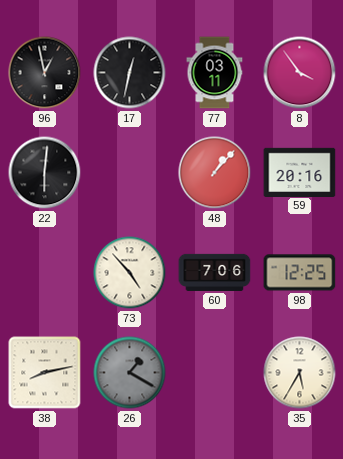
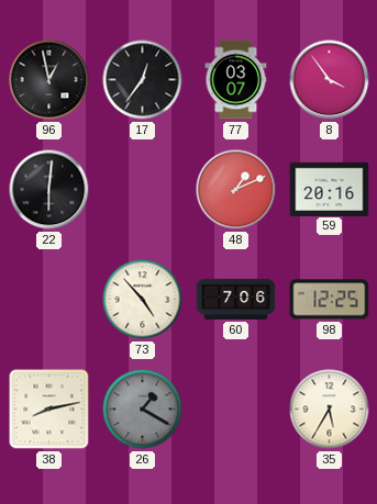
17: 12:32 -> 12:36
77: 03:11 -> 03:07
48: 1:07 -> 1:11
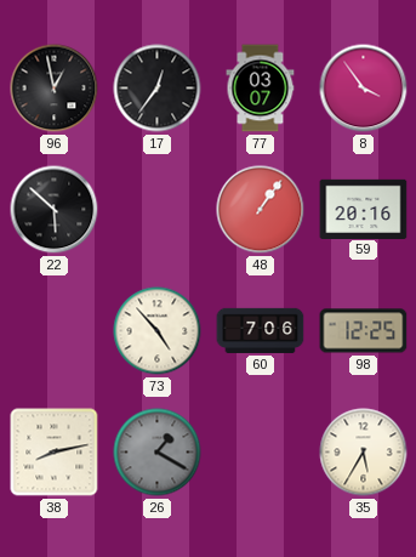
22: 6:01 -> 5:52
48: 1:11 -> 1:06
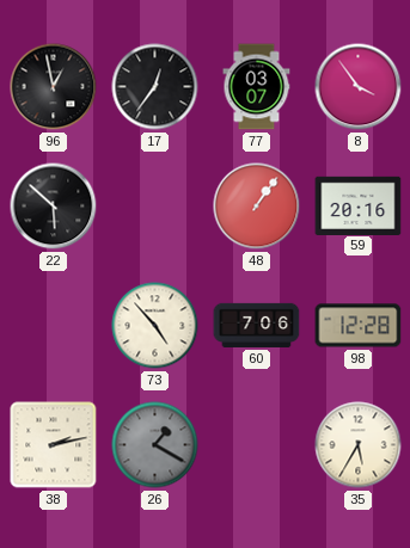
98: 12:25 -> 12:28
38: 8:13 -> 2:13
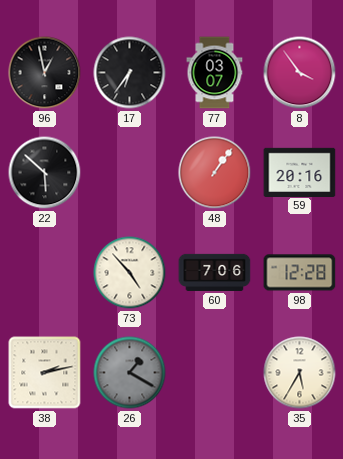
17: 12:36 -> 6:36
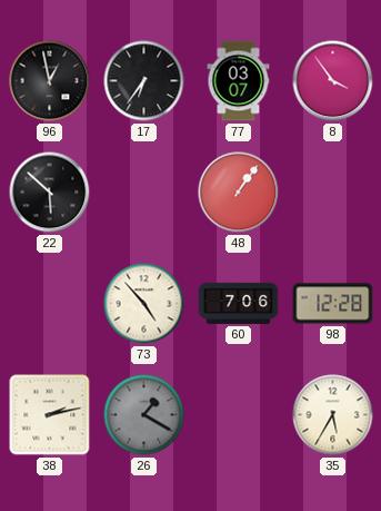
59: 20:16 -> none
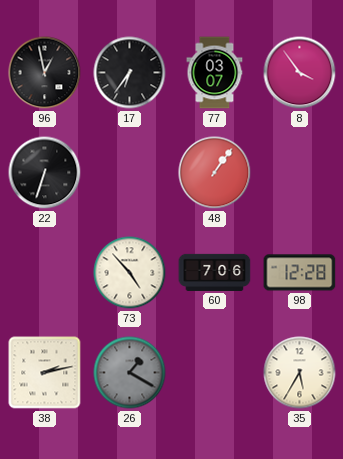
22: 5:52 -> 6:33
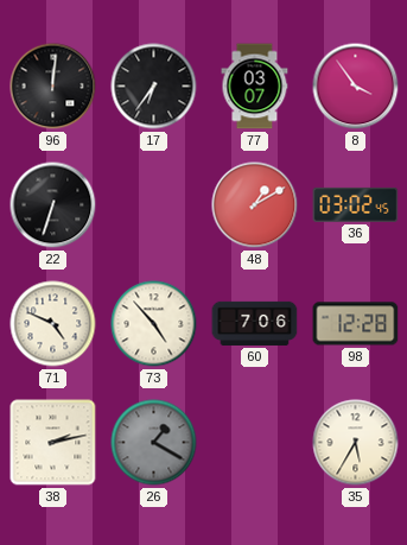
96: 12:58 -> 12:01
48: 1:06 -> 1:10
36: none -> 03:02
71: none -> 4:49
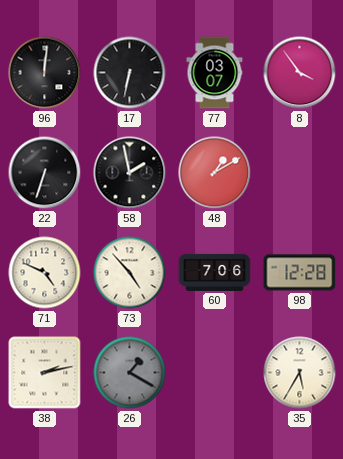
17: 6:36 -> 6:32
58: none -> 1:58
36: 03:02 -> none
